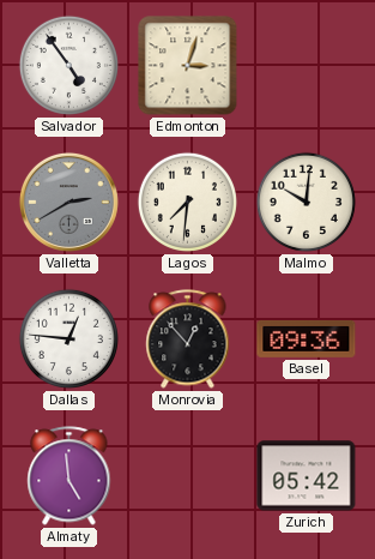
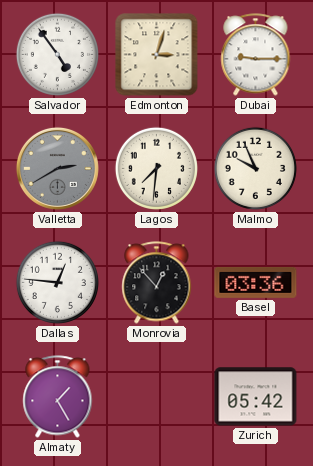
Dubai: none -> 9:15
Malmo: 10:01 -> 9:56
Basel: 09:36 -> 03:36
Almaty: 4:59 -> 1:25
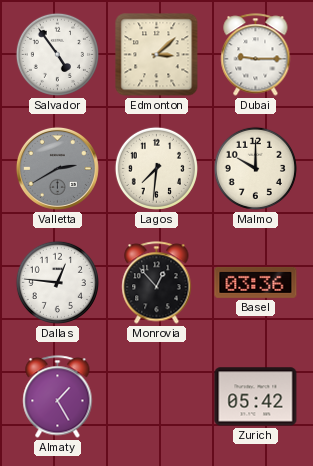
Edmonton: 3:03 -> 3:08
Malmo: 9:56 -> 10:00
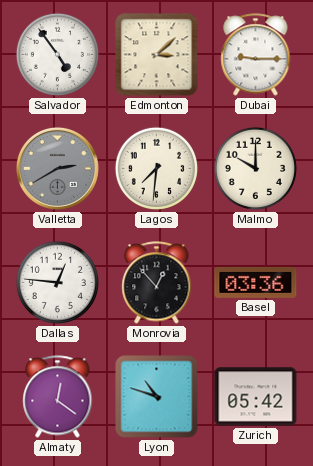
Almaty: 1:25 -> 12:21
Lyon: none -> 10:48
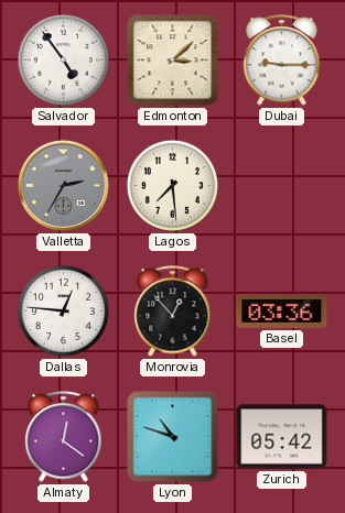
Valletta: 2:40 -> 2:35
Lagos: 7:31 -> 7:29
Malmo: 10:00 -> none
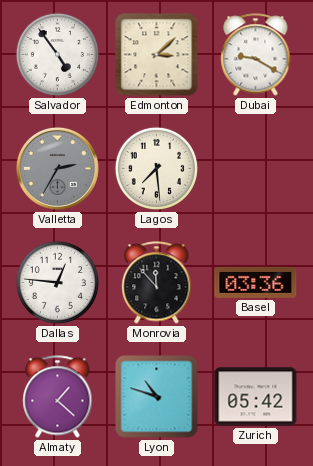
Dubai: 9:15 -> 9:20
Monrovia: 12:53 -> 11:53
Almaty: 12:21 -> 1:22
